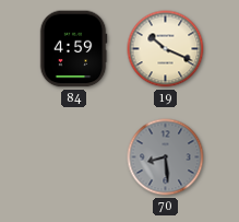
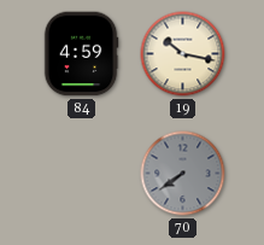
19: 10:19 -> 10:17
70: 8:29 -> 7:39
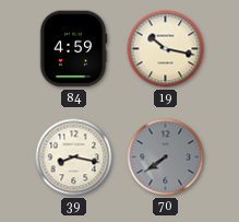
39: none -> 8:17
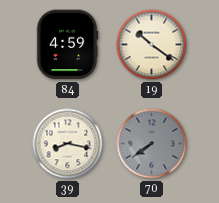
19: 10:17 -> 10:21
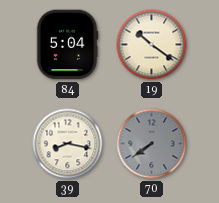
84: 4:59 -> 5:04
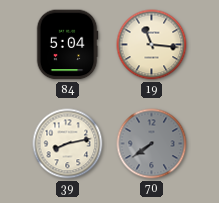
19: 10:21 -> 11:16
39: 8:17 -> 8:13
